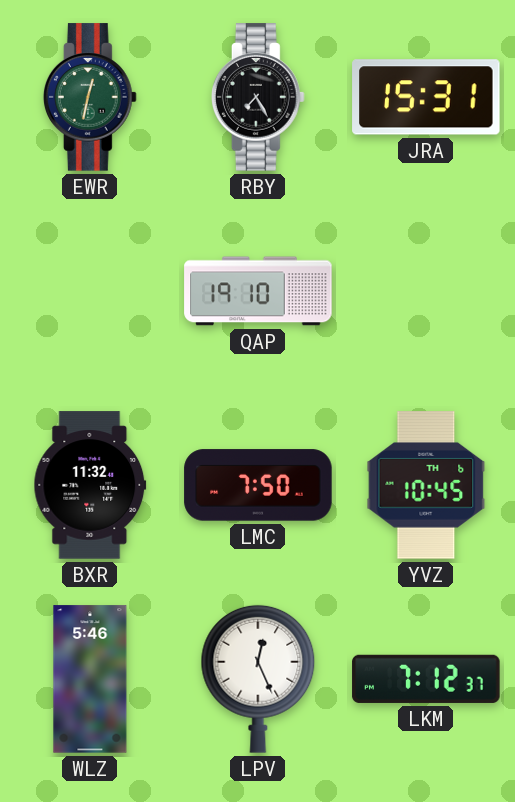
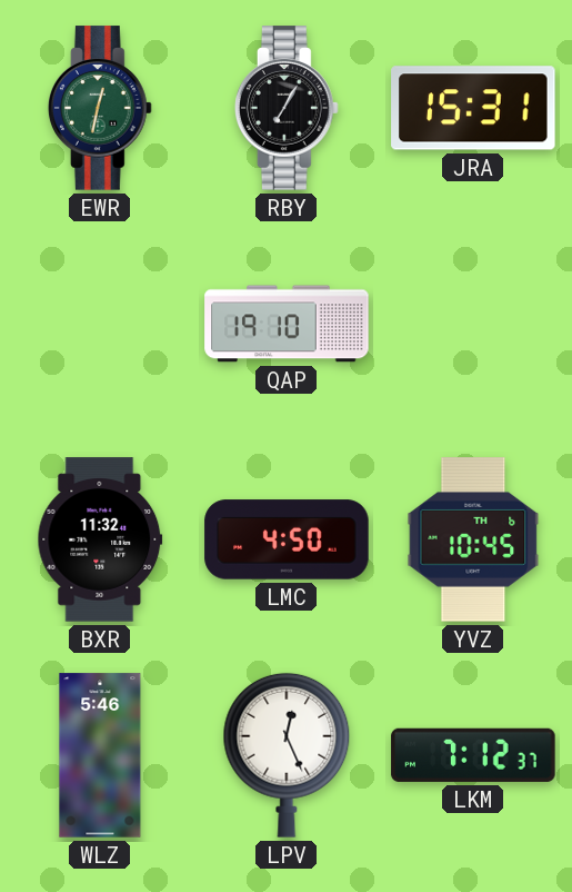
RBY: 7:25 -> 7:05
LMC: 7:50 -> 4:50
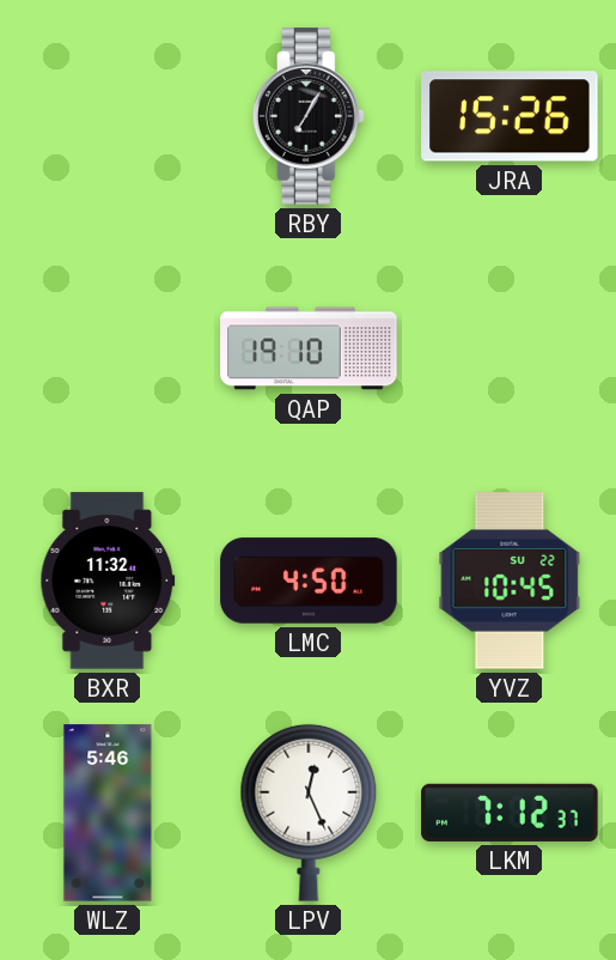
EWR: 12:32 -> none
JRA: 15:31 -> 15:26
YVZ date: TH 6 -> SU 22
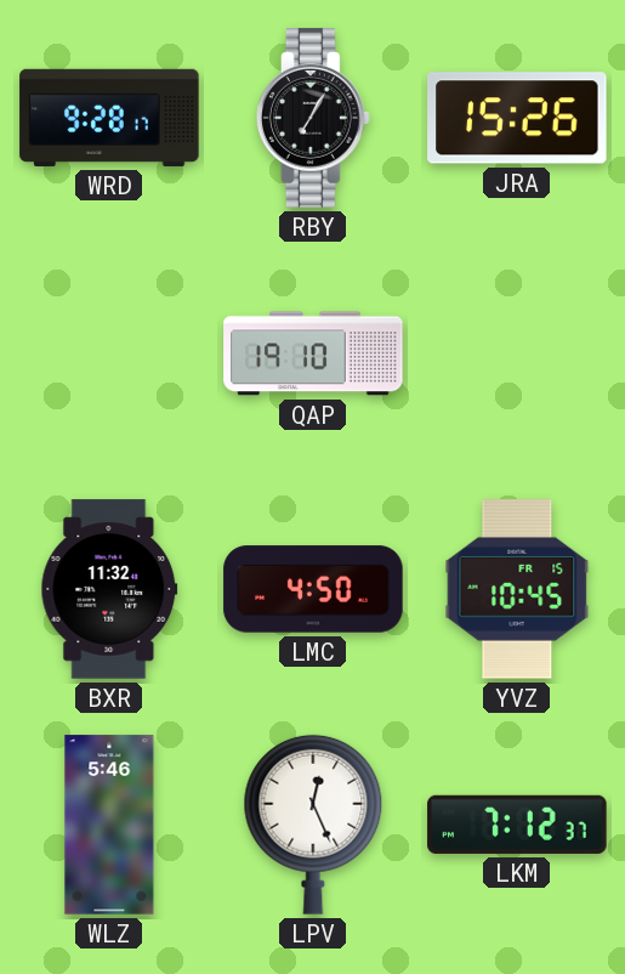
WRD: none -> 9:28
YVZ date: SU 22 -> FR 15
